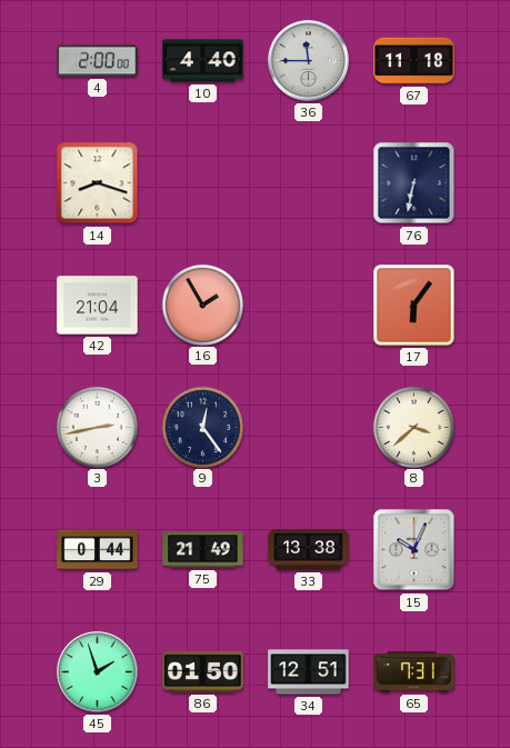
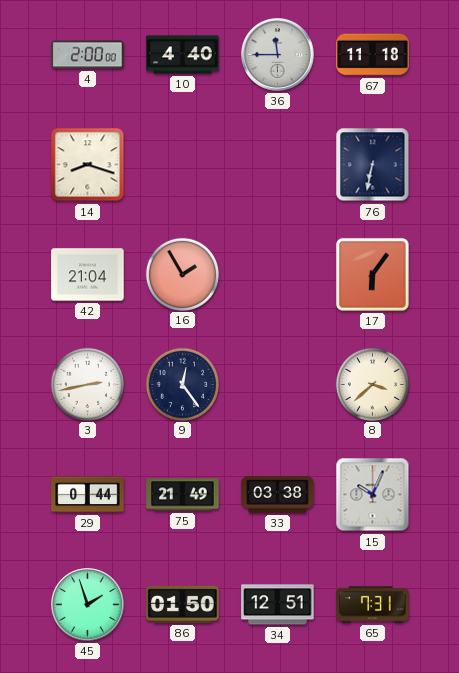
33: 13:38 -> 03:38
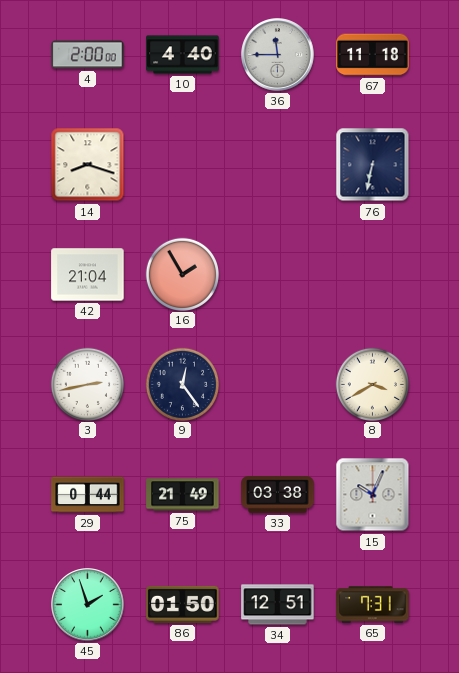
17: 6:06 -> none
8: 3:38 -> 3:40
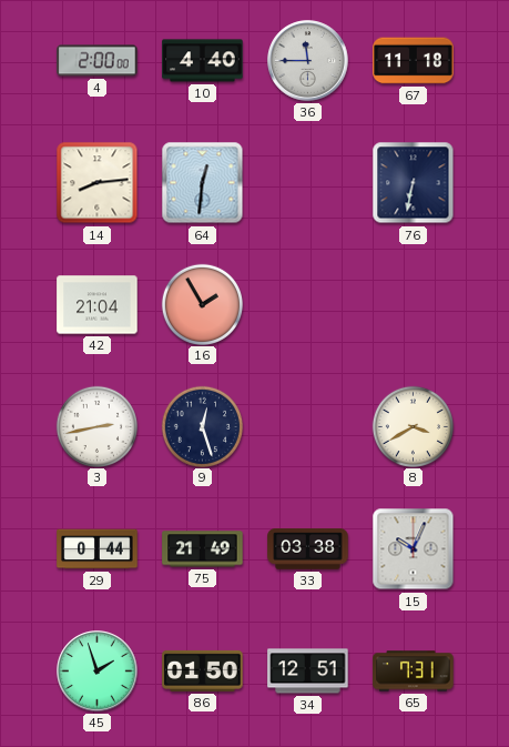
14: 8:18 -> 8:14
64: none -> 12:31
9: 12:24 -> 12:27
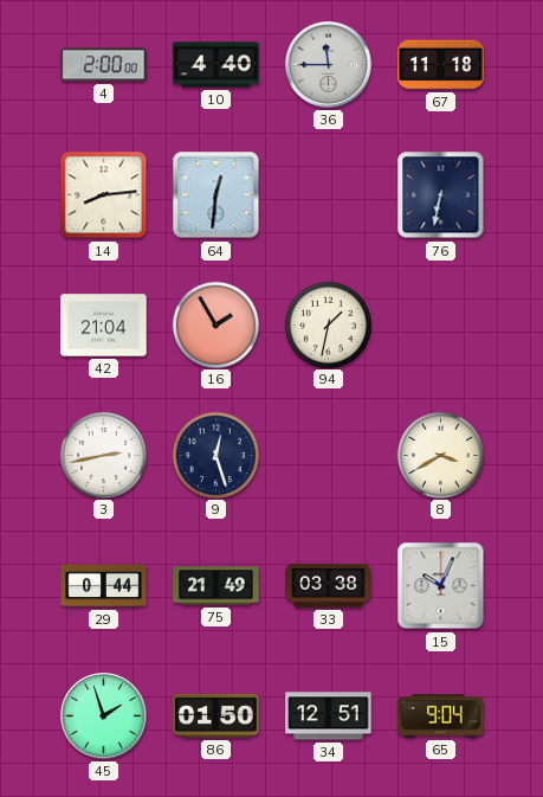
94: none -> 1:32
65: 7:31 -> 9:04
